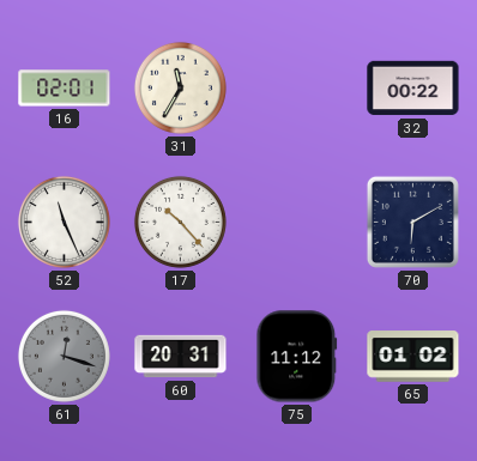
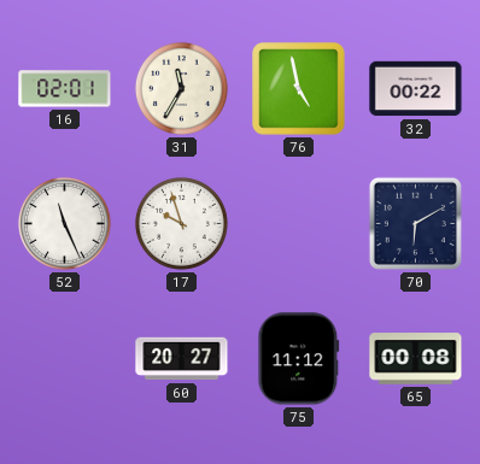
76: none -> 4:58
17: 10:23 -> 9:57
61: 12:18 -> none
60: 20:31 -> 20:27
65: 01:02 -> 00:08
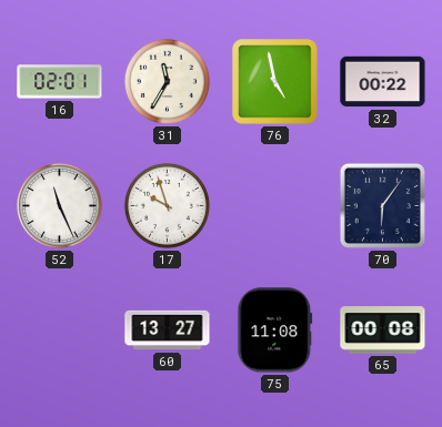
70: 6:10 -> 6:06
60: 20:27 -> 13:27
75: 11:12 -> 11:08
